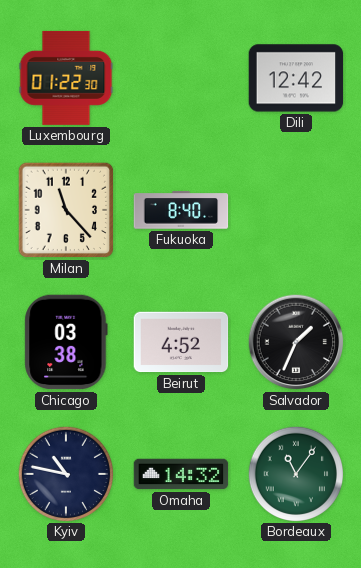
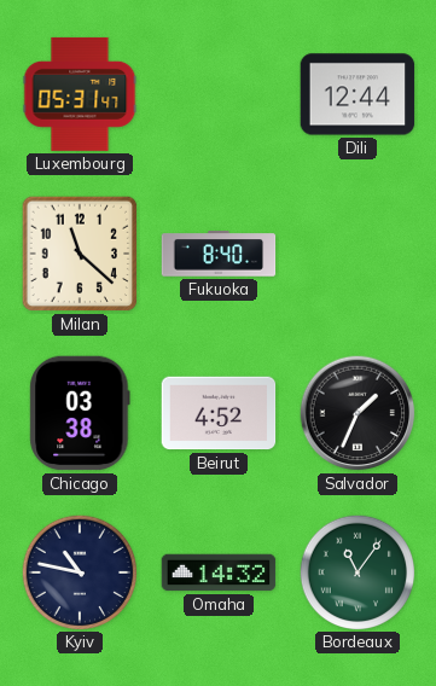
Luxembourg: 01:22 -> 05:31
Dili: 12:42 -> 12:44
Milan: 11:23 -> 11:22
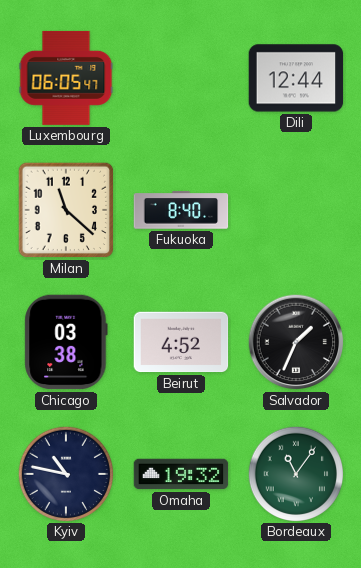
Luxembourg: 05:31 -> 06:05
Omaha: 14:32 -> 19:32
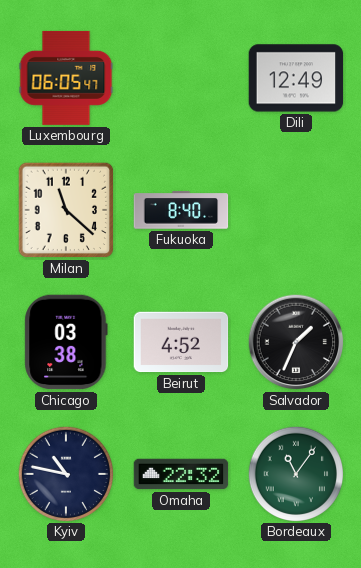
Dili: 12:44 -> 12:49
Omaha: 19:32 -> 22:32
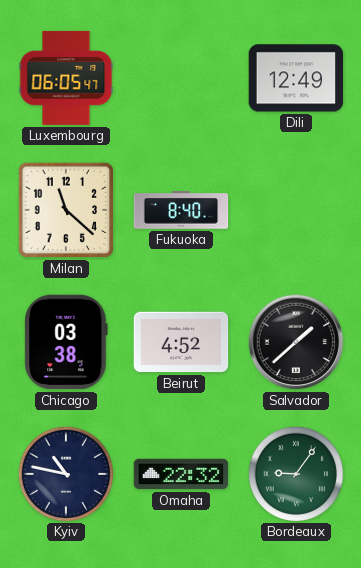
Salvador: 1:34 -> 1:38
Bordeaux: 11:06 -> 9:06
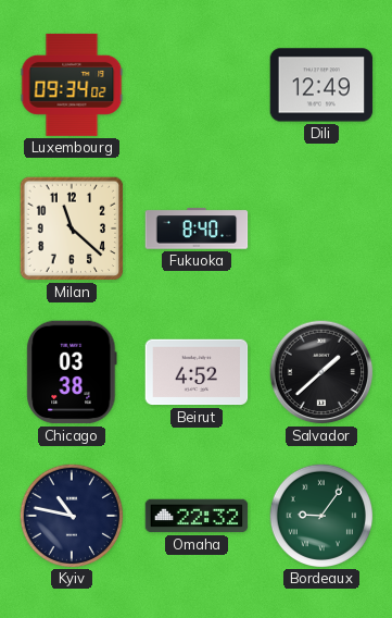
Luxembourg: 06:05 -> 09:34
